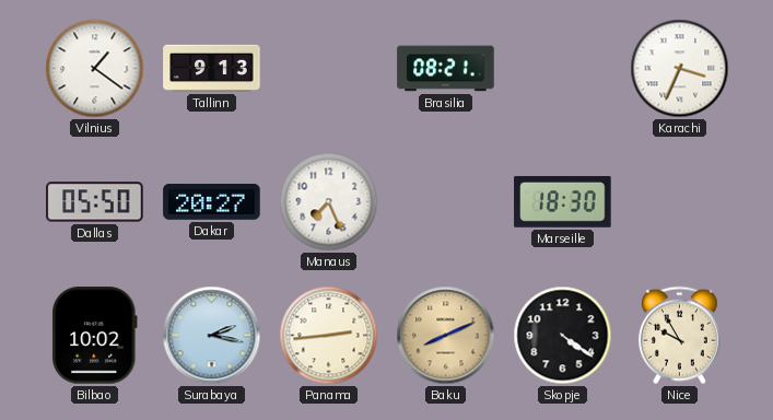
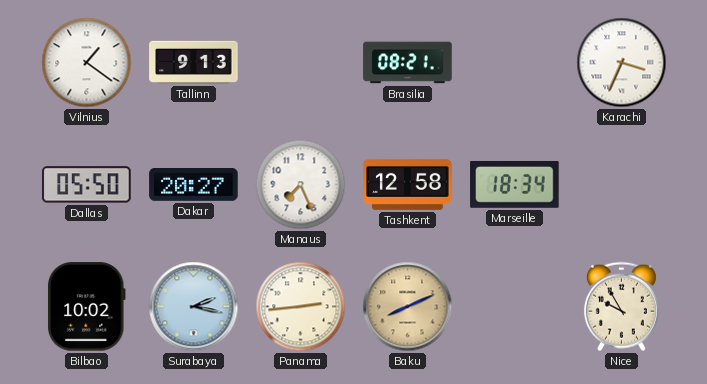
Tashkent: none -> 12:58
Marseille: 18:30 -> 18:34
Skopje: 4:21 -> none
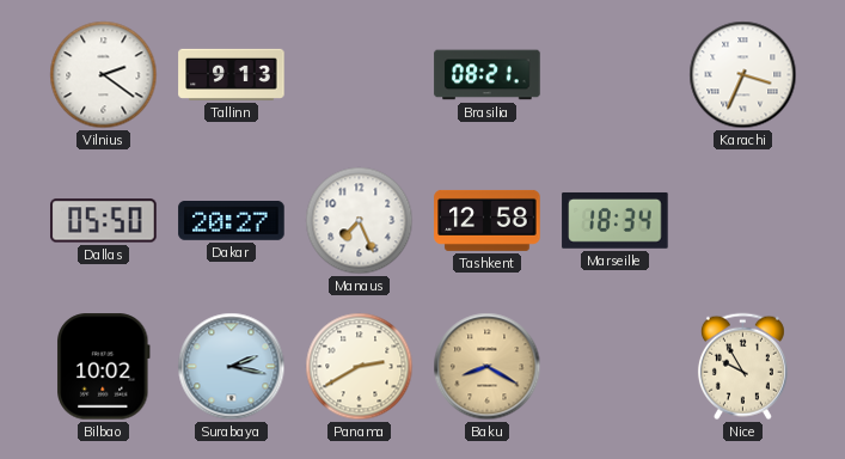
Vilnius: 1:21 -> 2:21
Panama: 2:44 -> 2:40
Baku: 8:11 -> 8:20
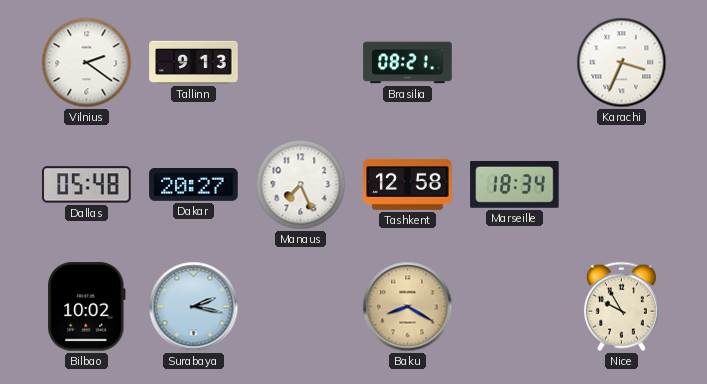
Dallas: 05:50 -> 05:48
Panama: 2:40 -> none
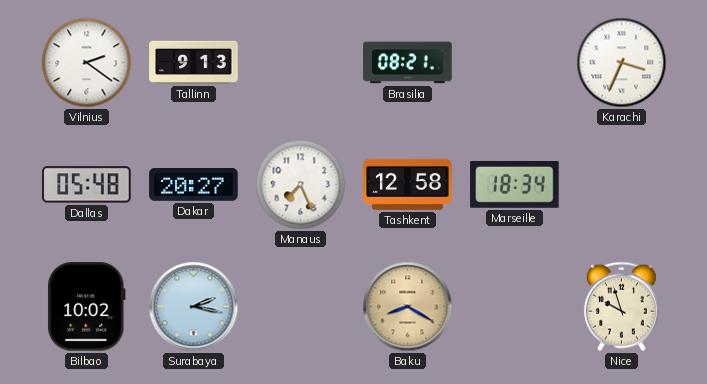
Nice: 9:55 -> 9:57
